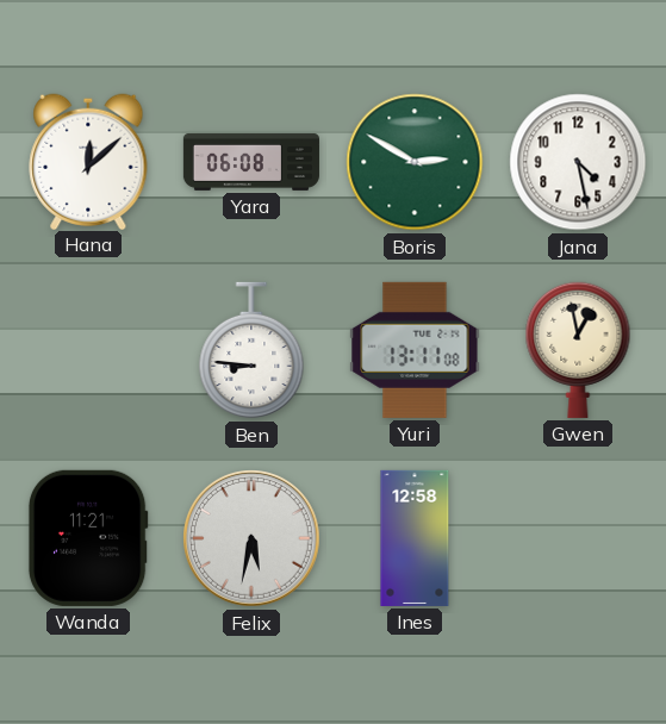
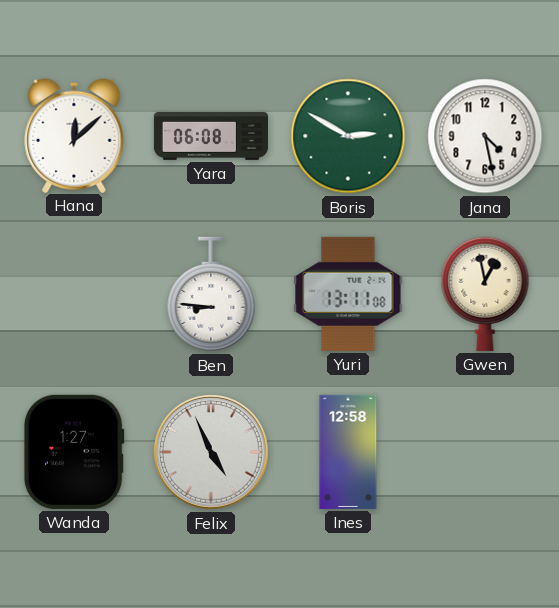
Wanda: 11:21 -> 1:27
Felix: 5:32 -> 4:56
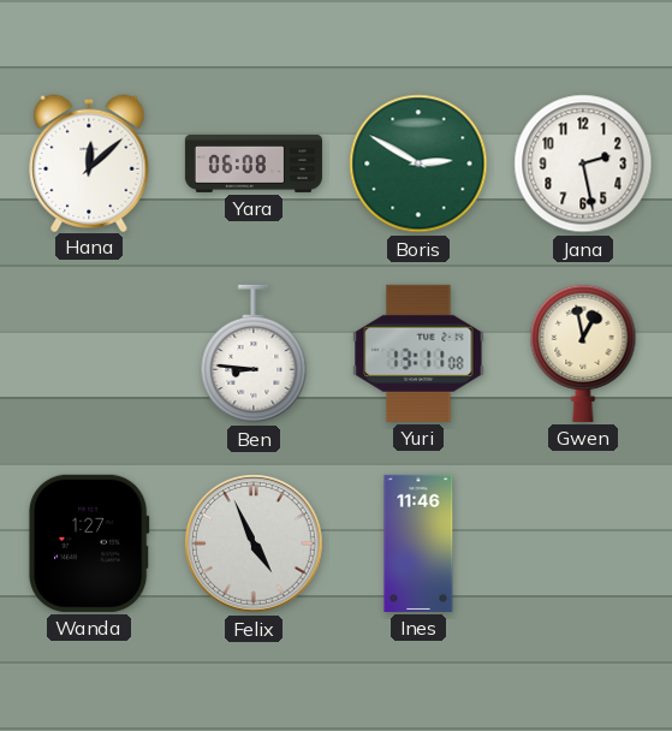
Jana: 4:28 -> 2:28
Ines: 12:58 -> 11:46
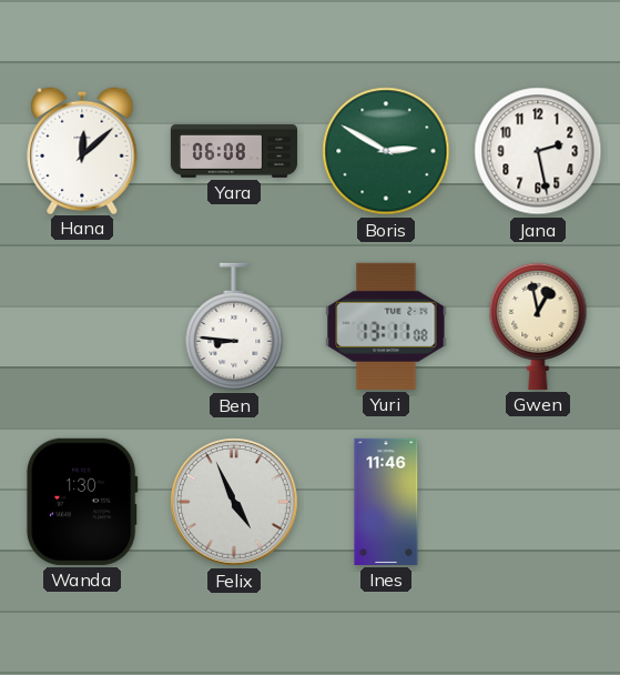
Wanda: 1:27 -> 1:30
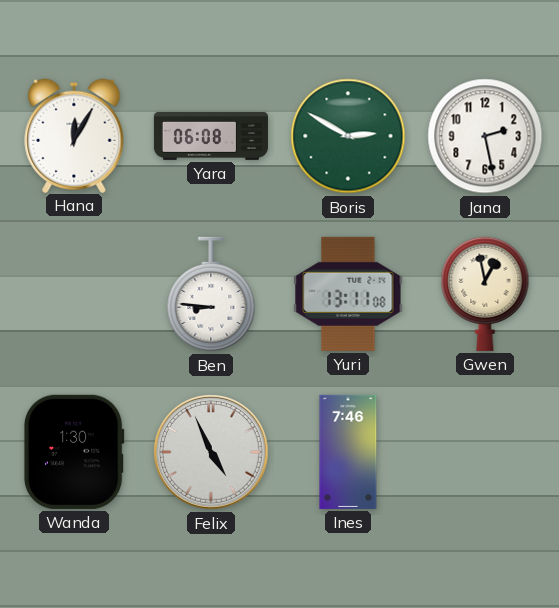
Hana: 12:08 -> 12:05
Ines: 11:46 -> 7:46
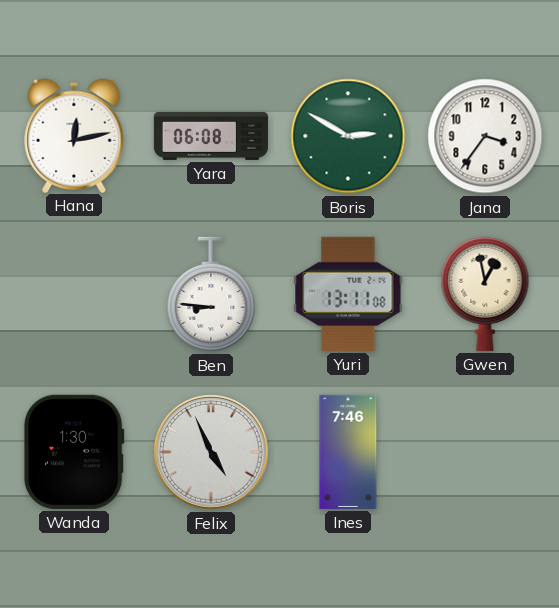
Hana: 12:05 -> 12:13
Jana: 2:28 -> 3:36
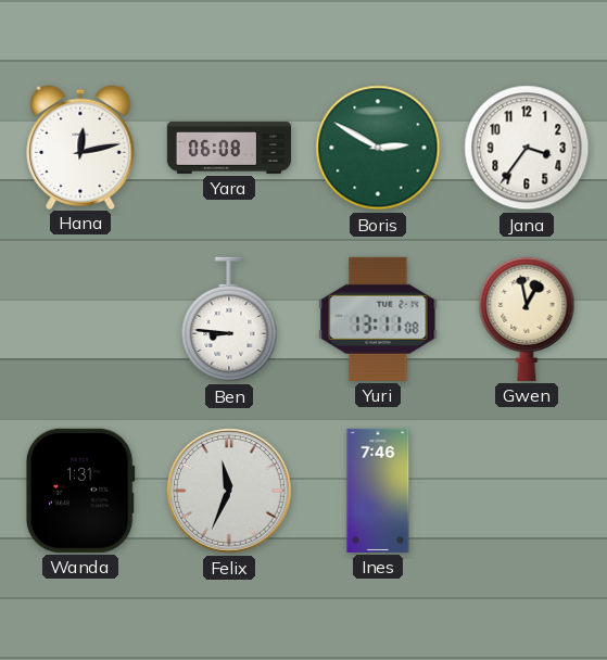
Wanda: 1:30 -> 1:31
Felix: 4:56 -> 11:34
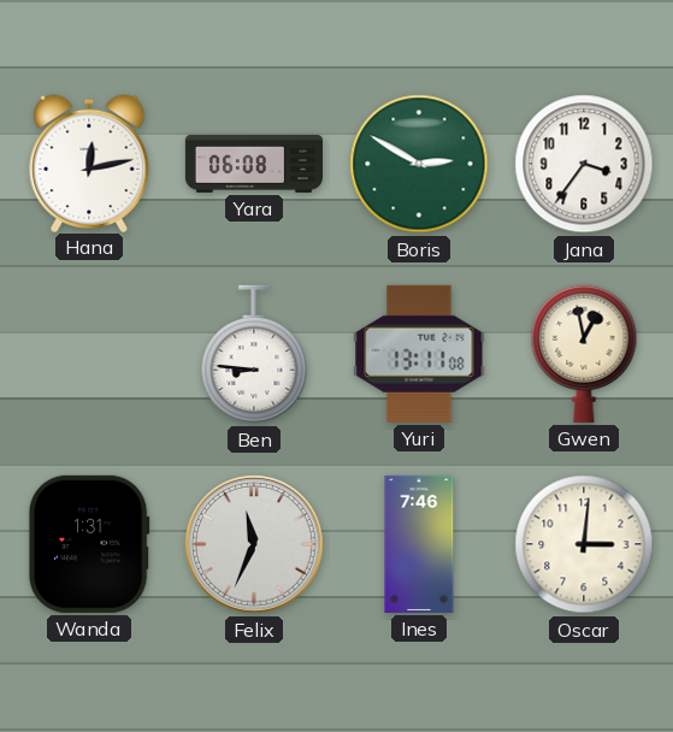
Oscar: none -> 3:01
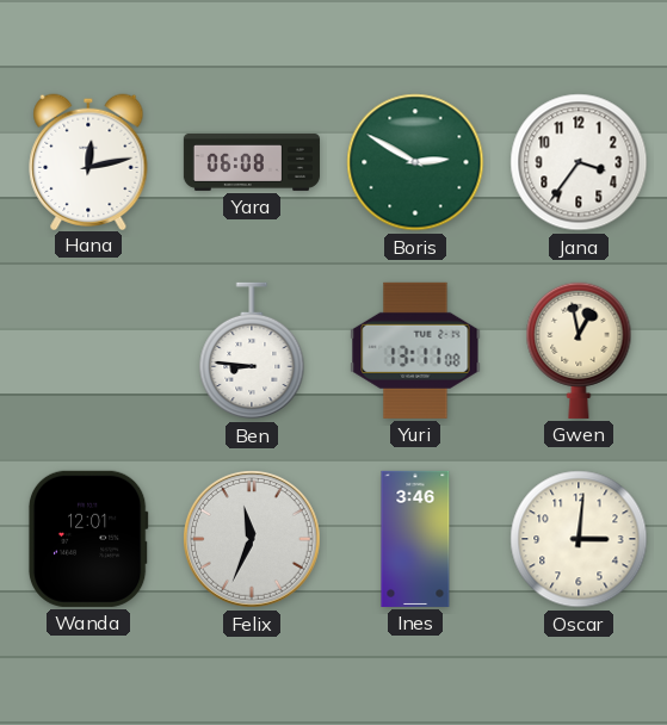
Wanda: 1:31 -> 12:01
Ines: 7:46 -> 3:46
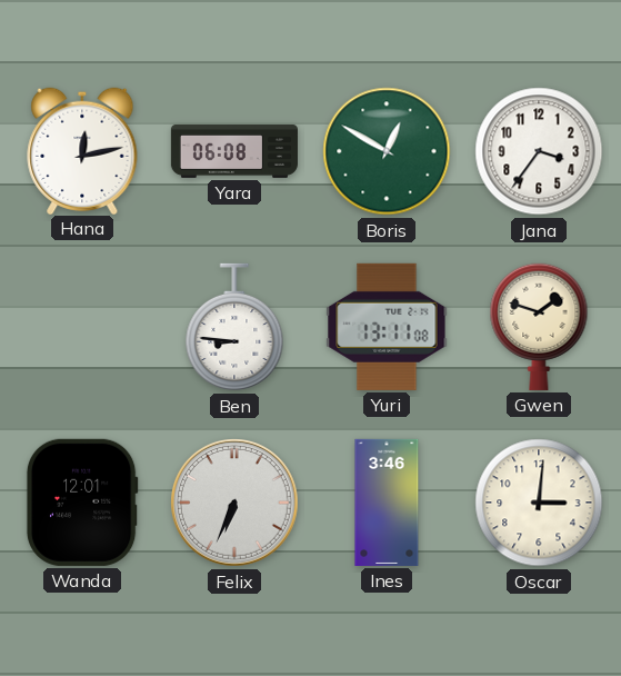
Boris: 2:50 -> 12:50
Gwen: 12:58 -> 1:48
Felix: 11:34 -> 6:34
